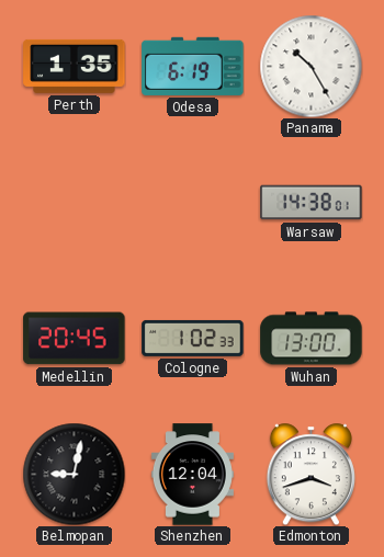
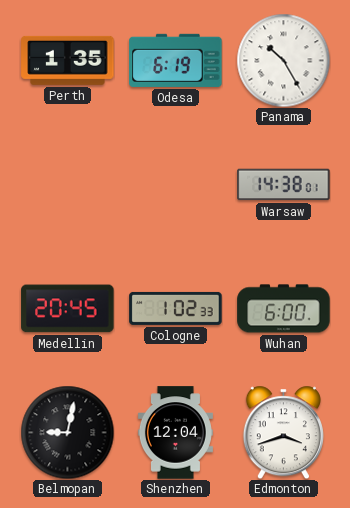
Wuhan: 13:00 -> 6:00
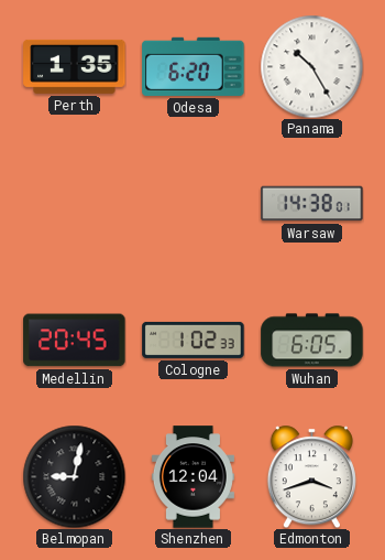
Odesa: 6:19 -> 6:20
Wuhan: 6:00 -> 6:05
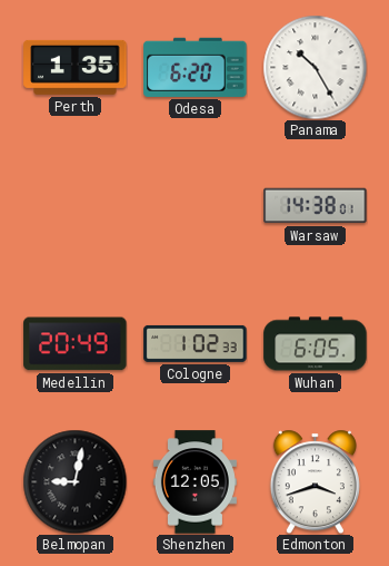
Medellin: 20:45 -> 20:49
Shenzhen: 12:04 -> 12:05
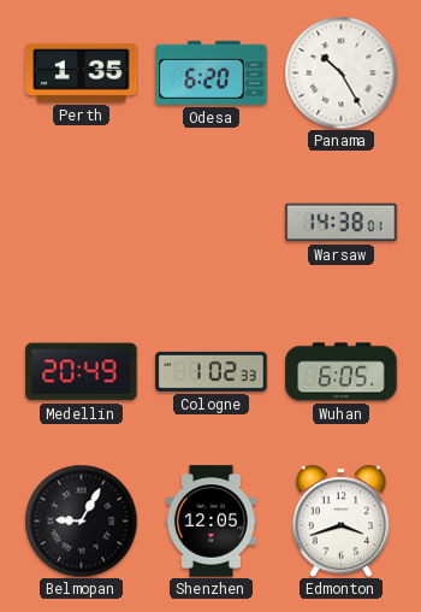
Belmopan: 9:02 -> 9:05
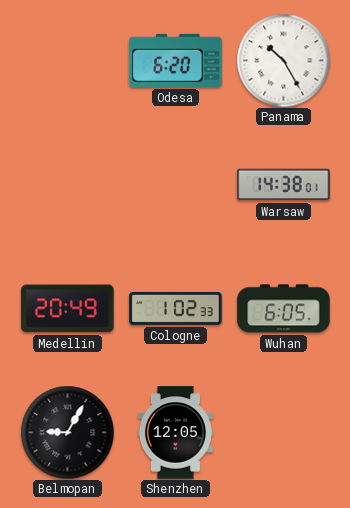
Perth: 1:35 -> none
Edmonton: 3:42 -> none
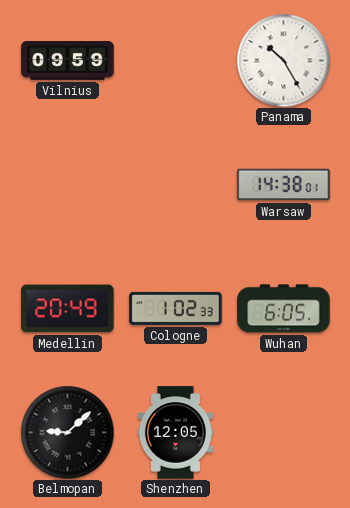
Vilnius: none -> 09:59
Odesa: 6:20 -> none
Belmopan: 9:05 -> 9:08
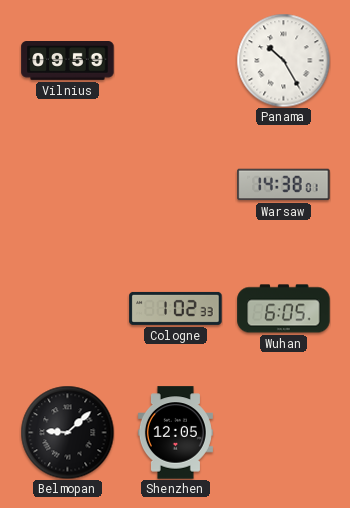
Medellin: 20:49 -> none
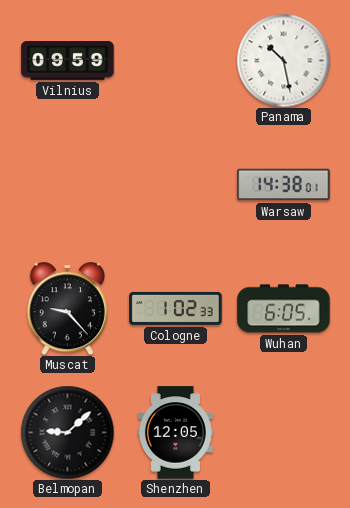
Panama: 10:25 -> 10:28
Muscat: none -> 9:23
